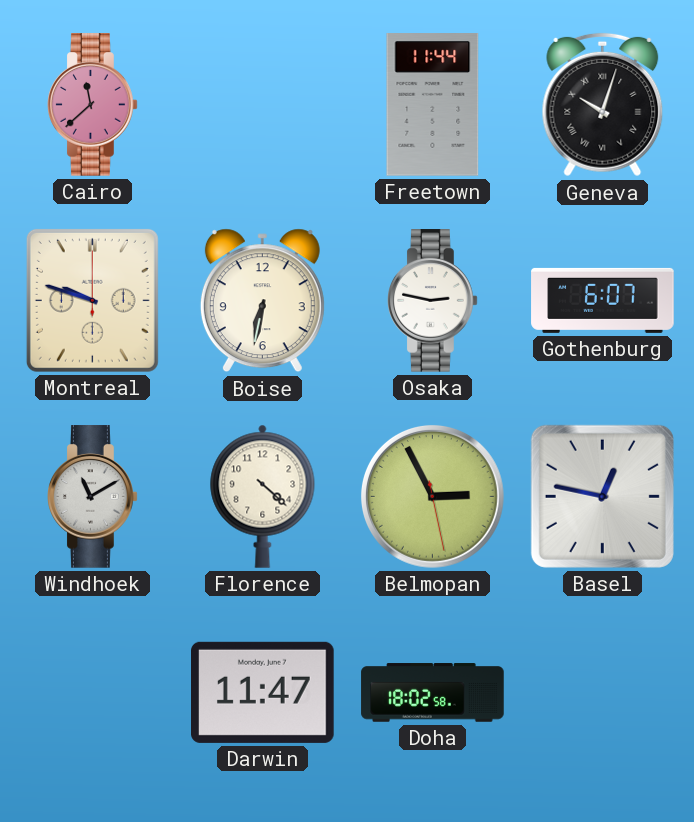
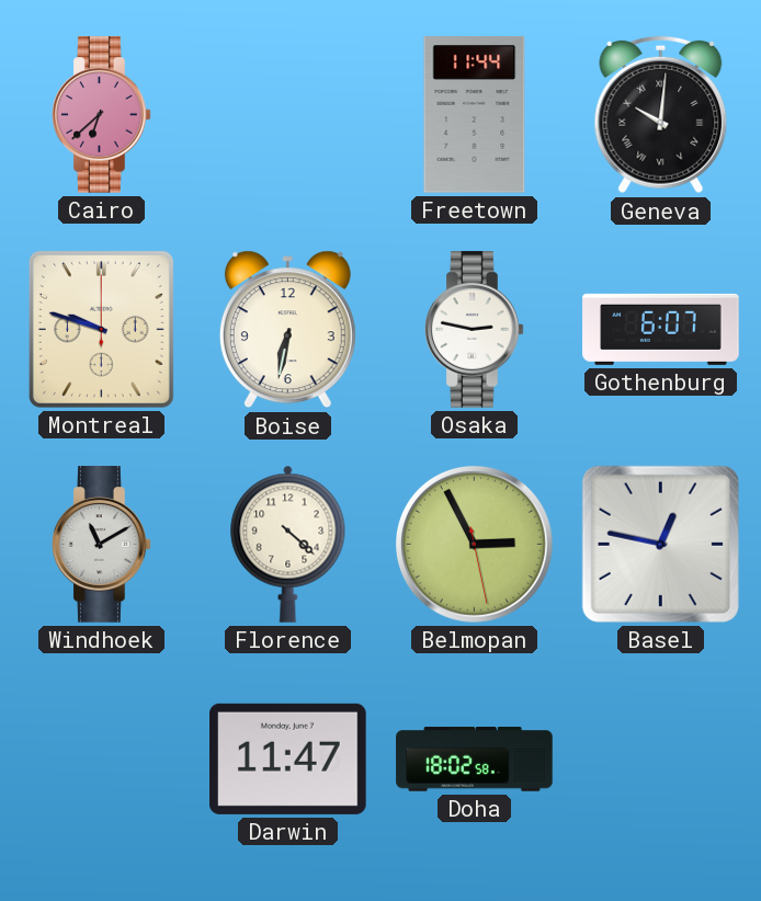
Cairo: 11:38 -> 6:38
Geneva: 10:03 -> 10:01
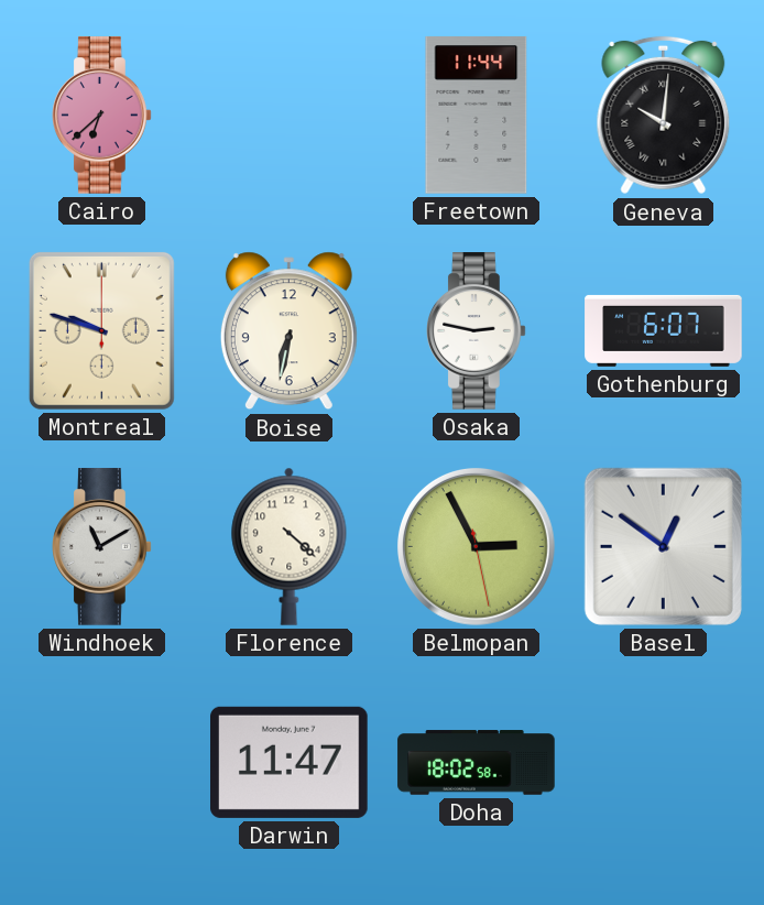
Basel: 12:47 -> 12:51
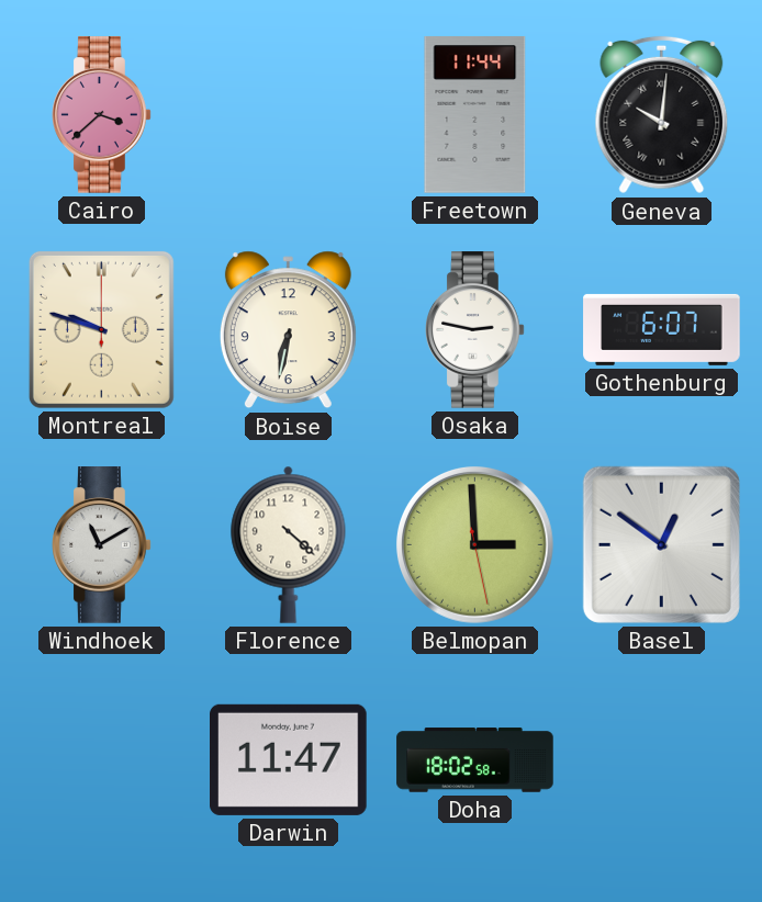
Cairo: 6:38 -> 3:38
Belmopan: 2:55 -> 2:59
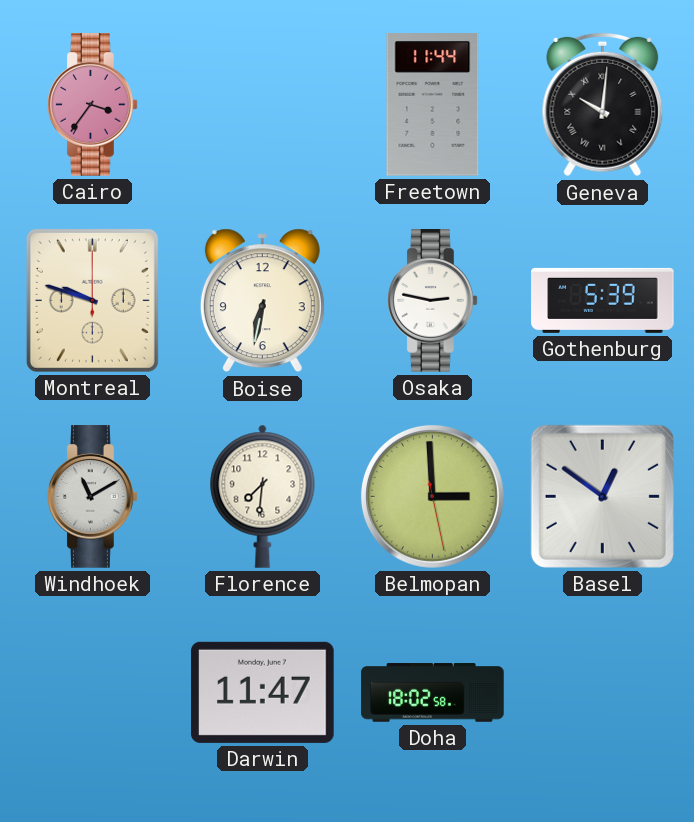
Cairo: 3:38 -> 3:36
Gothenburg: 6:07 -> 5:39
Florence: 4:22 -> 7:31
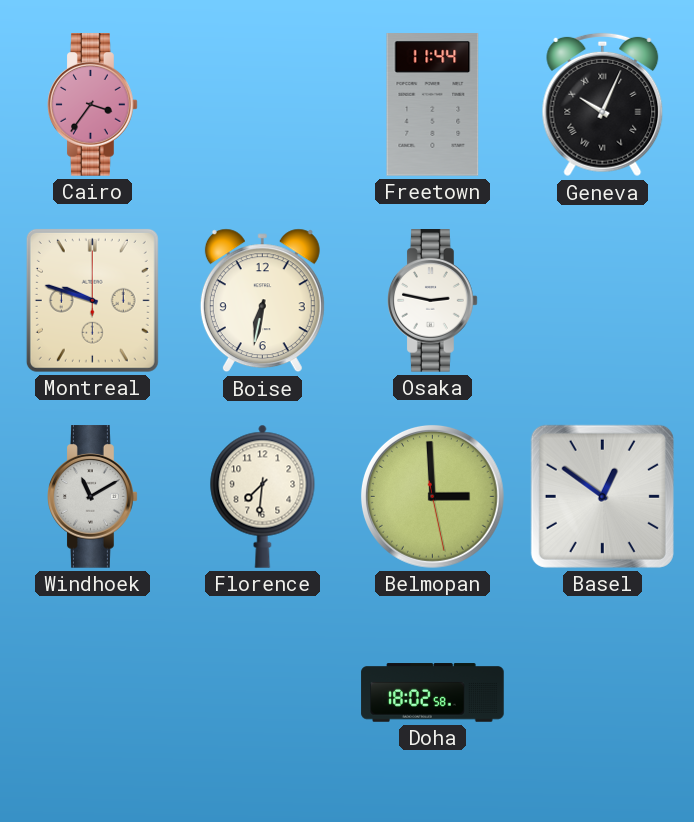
Geneva: 10:01 -> 10:04
Gothenburg: 5:39 -> none
Darwin: 11:47 -> none
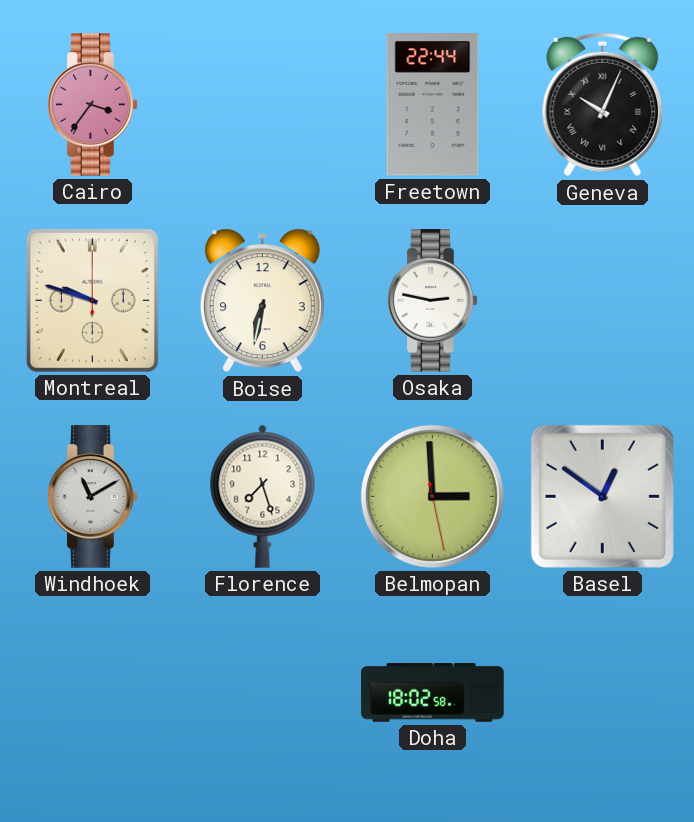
Freetown: 11:44 -> 22:44
Florence: 7:31 -> 7:27
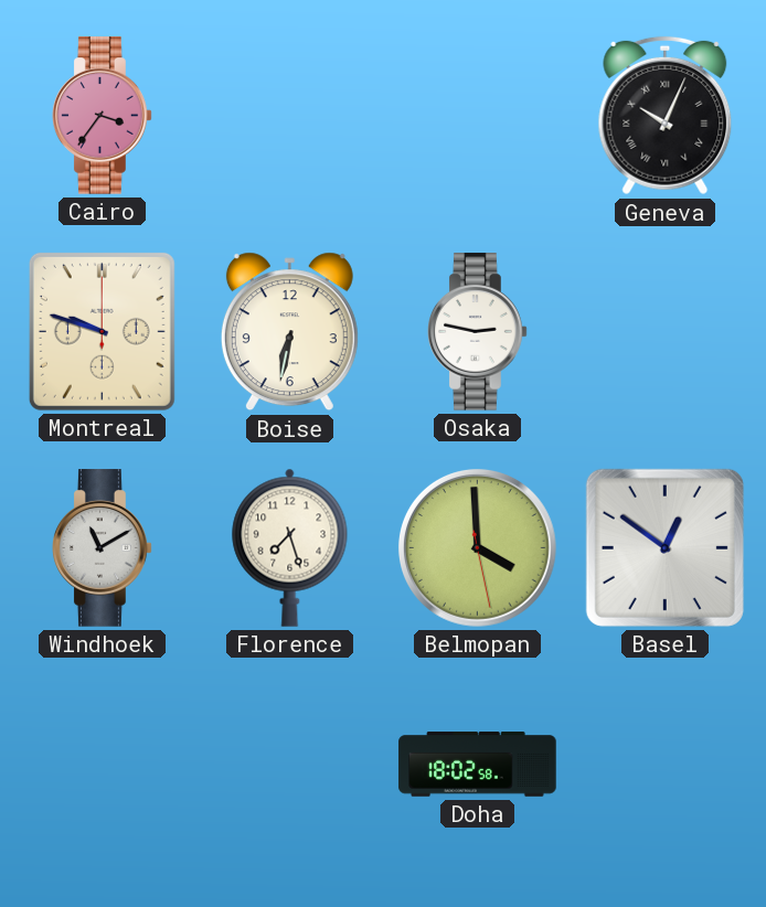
Freetown: 22:44 -> none
Belmopan: 2:59 -> 3:59
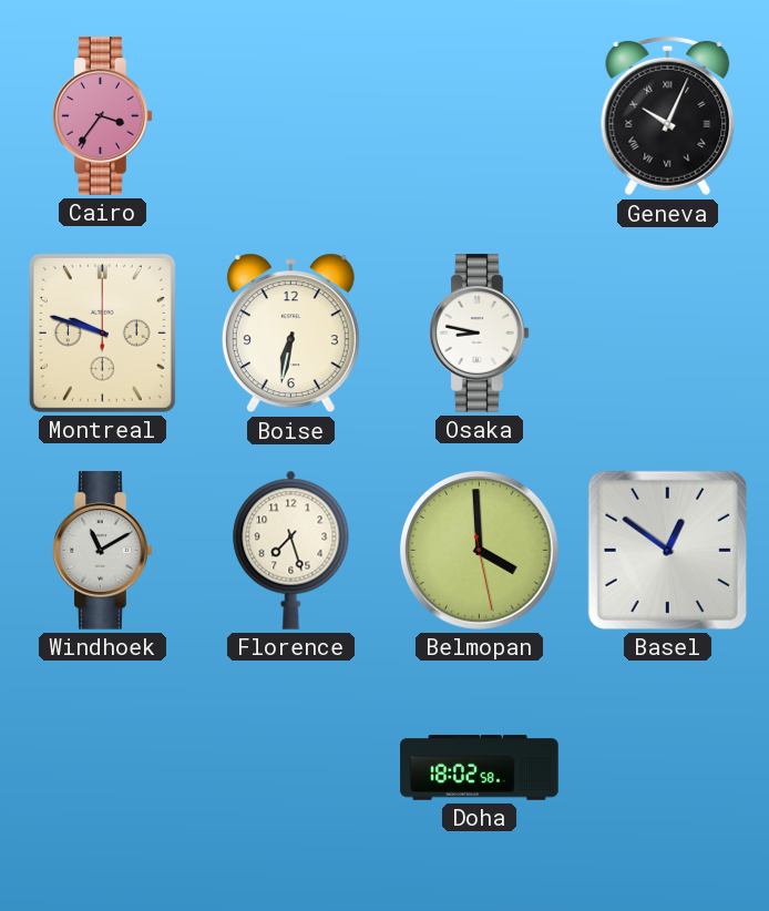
Osaka: 2:47 -> 8:47
